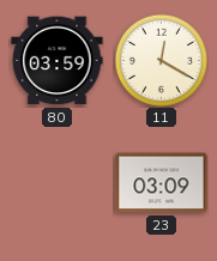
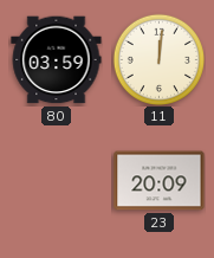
11: 12:20 -> 12:01
23: 03:09 -> 20:09
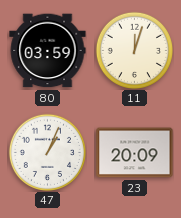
11: 12:01 -> 12:03
47: none -> 1:04
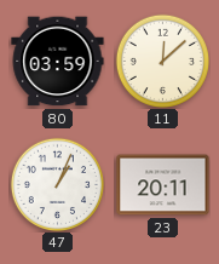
11: 12:03 -> 12:08
23: 20:09 -> 20:11
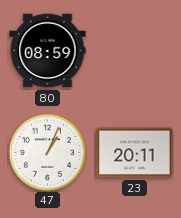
80: 03:59 -> 08:59
11: 12:08 -> none
